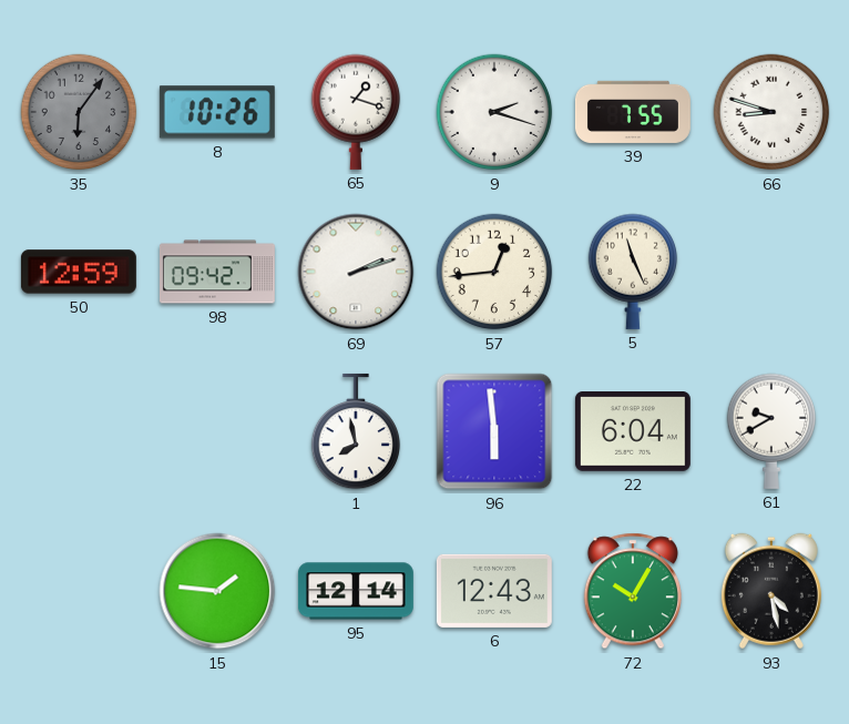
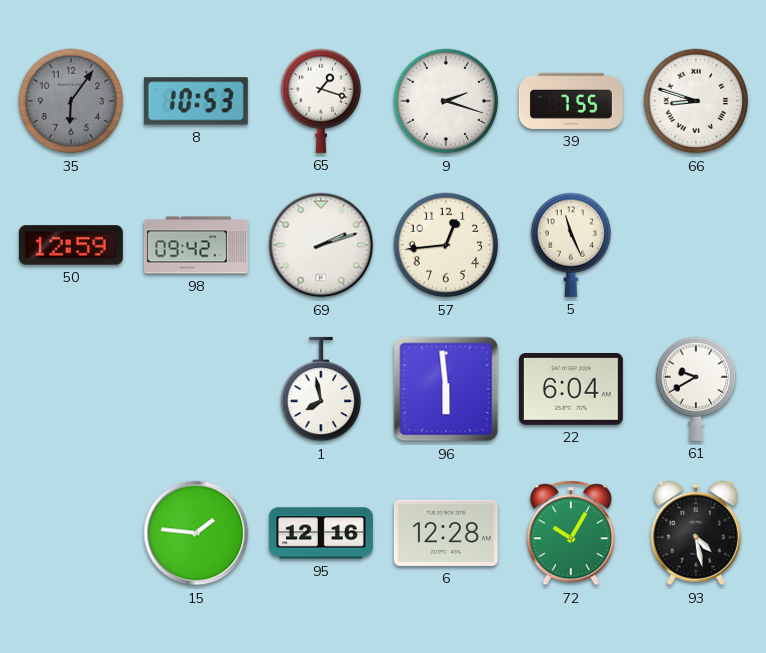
8: 10:26 -> 10:53
95: 12:14 -> 12:16
6: 12:43 -> 12:28
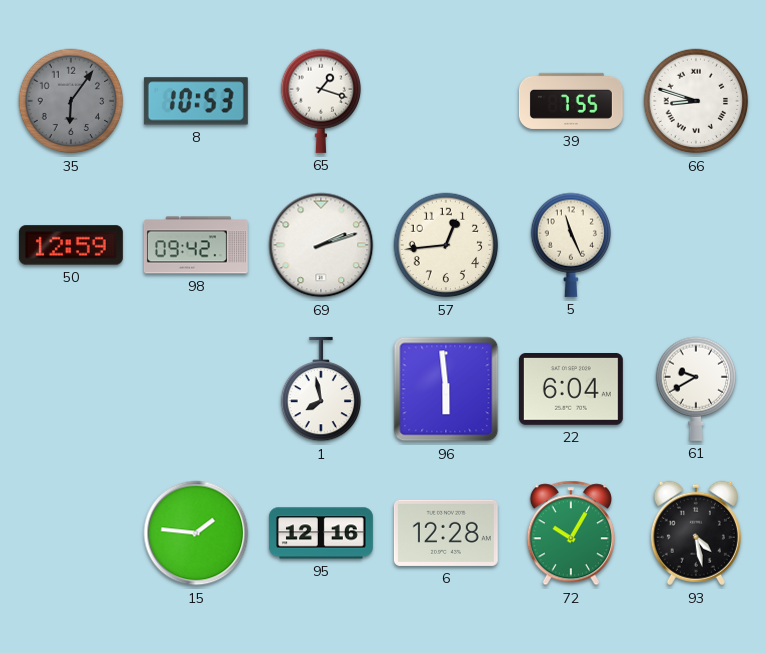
9: 2:18 -> none
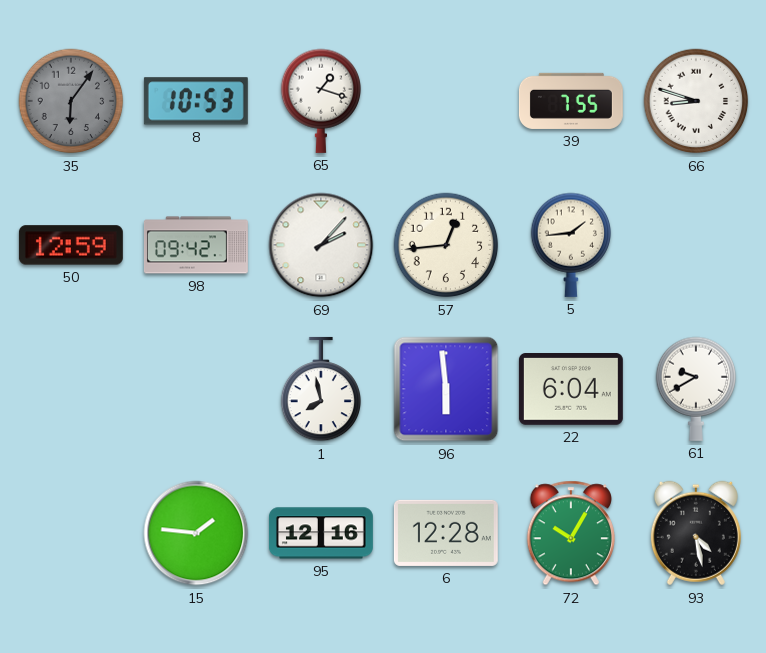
69: 2:12 -> 2:07
5: 11:26 -> 1:44
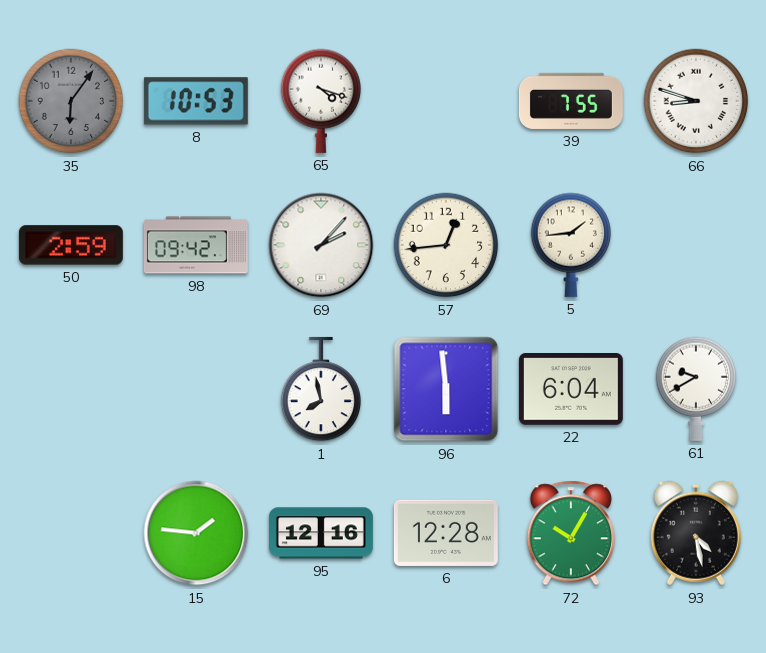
65: 1:18 -> 4:18
50: 12:59 -> 2:59
